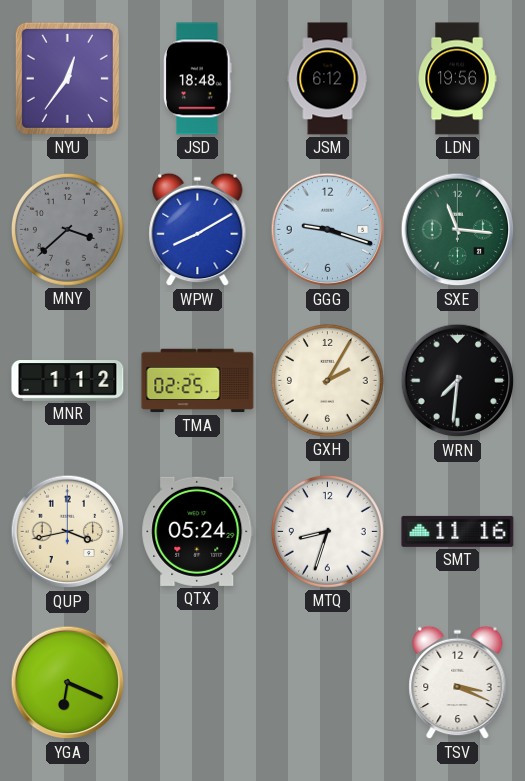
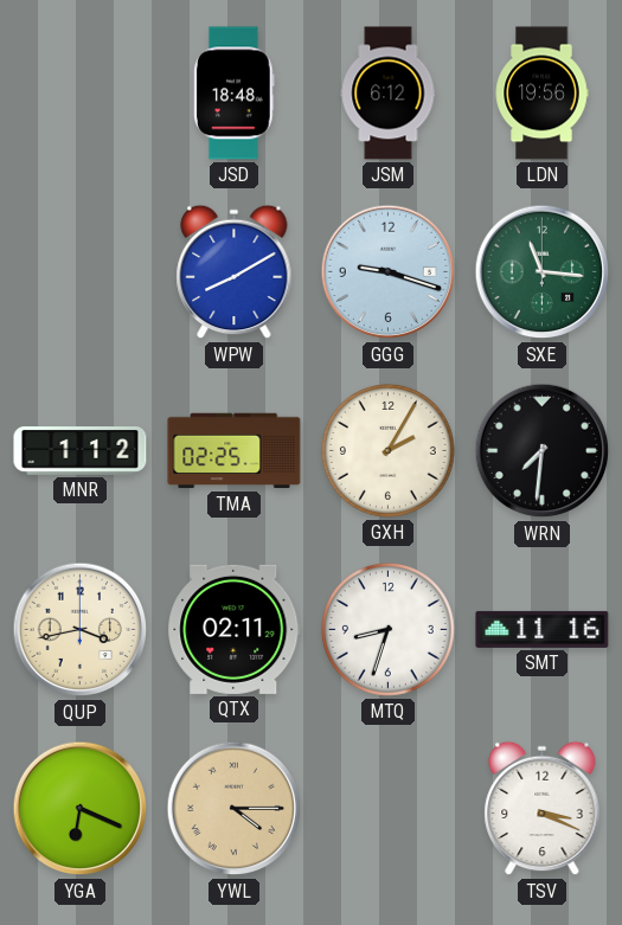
NYU: 12:36 -> none
MNY: 3:38 -> none
QTX: 05:24 -> 02:11
YWL: none -> 4:15
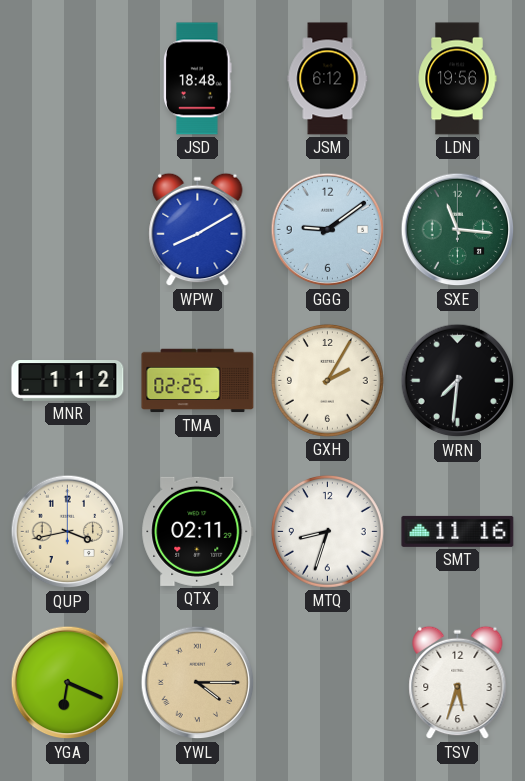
GGG: 9:18 -> 9:09
TSV: 3:19 -> 5:33
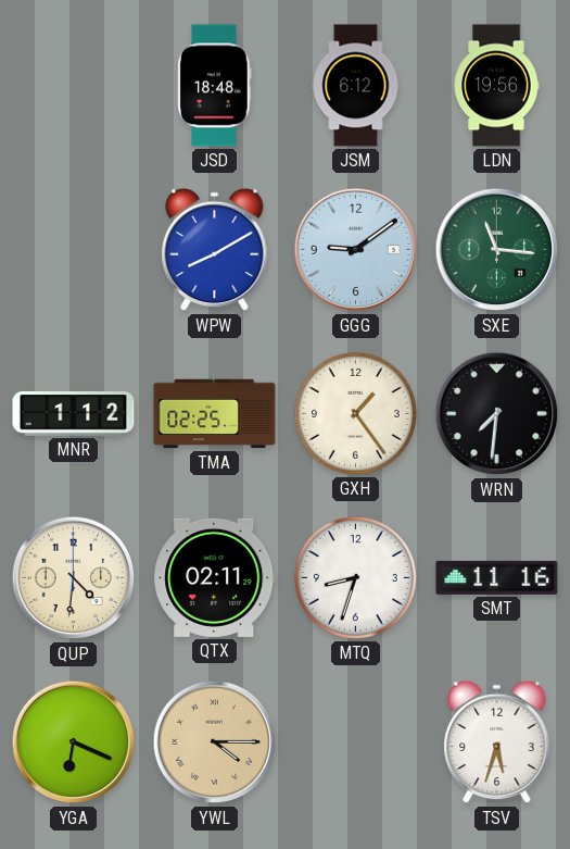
GXH: 2:05 -> 1:24
QUP: 3:43 -> 4:31
